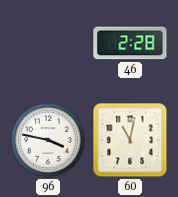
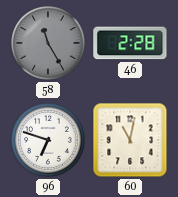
58: none -> 11:25
96: 3:47 -> 6:48
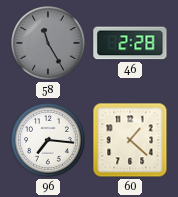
96: 6:48 -> 7:16
60: 11:02 -> 1:22
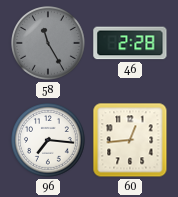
60: 1:22 -> 12:44
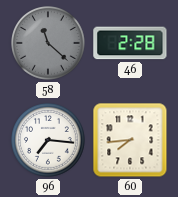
58: 11:25 -> 11:22
60: 12:44 -> 7:44
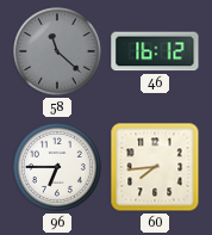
46: 2:28 -> 16:12
96: 7:16 -> 6:45
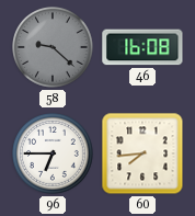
58: 11:22 -> 9:22
46: 16:12 -> 16:08
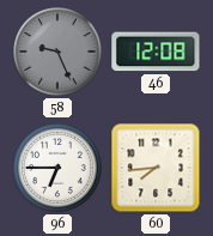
58: 9:22 -> 9:26
46: 16:08 -> 12:08
